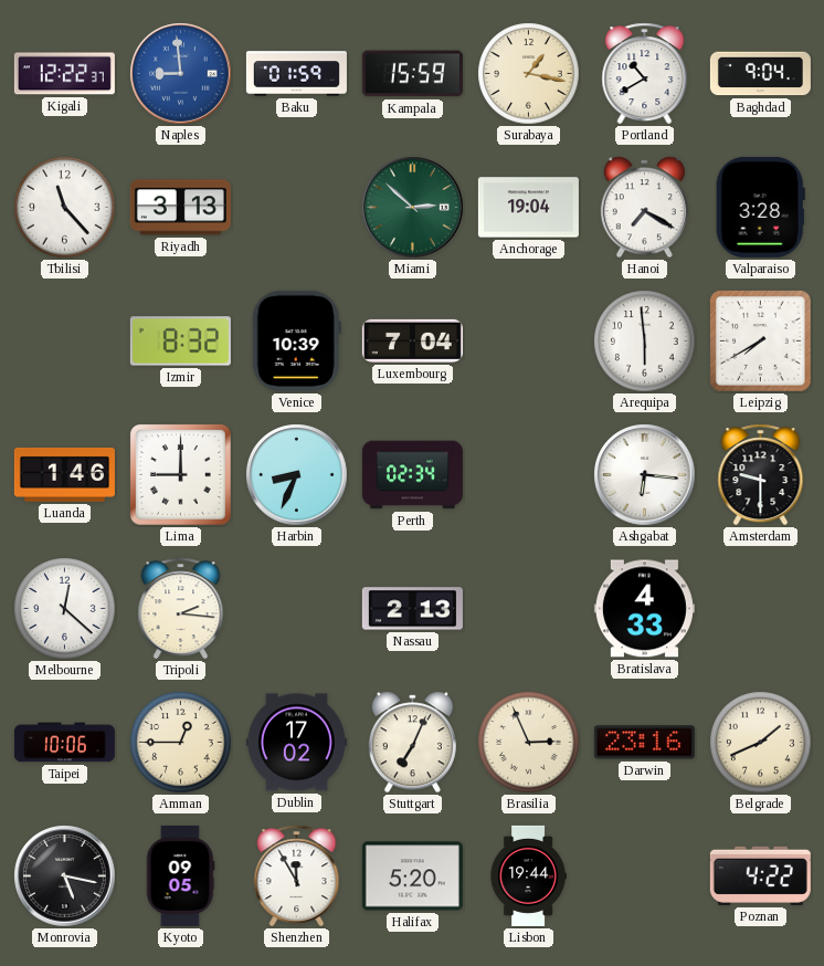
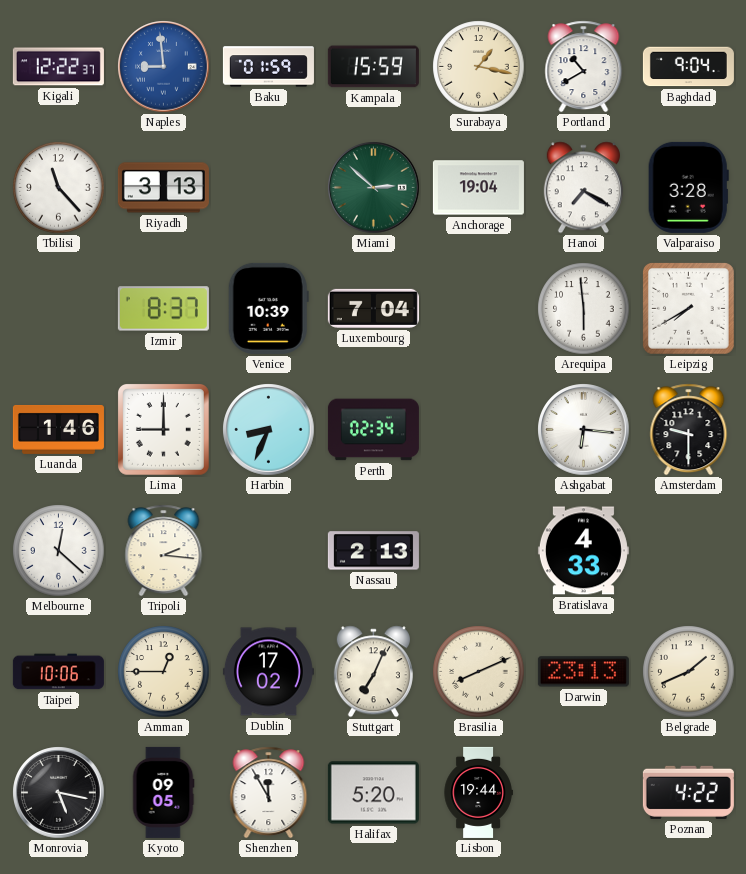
Izmir: 8:32 -> 8:37
Brasilia: 2:56 -> 8:11
Darwin: 23:16 -> 23:13
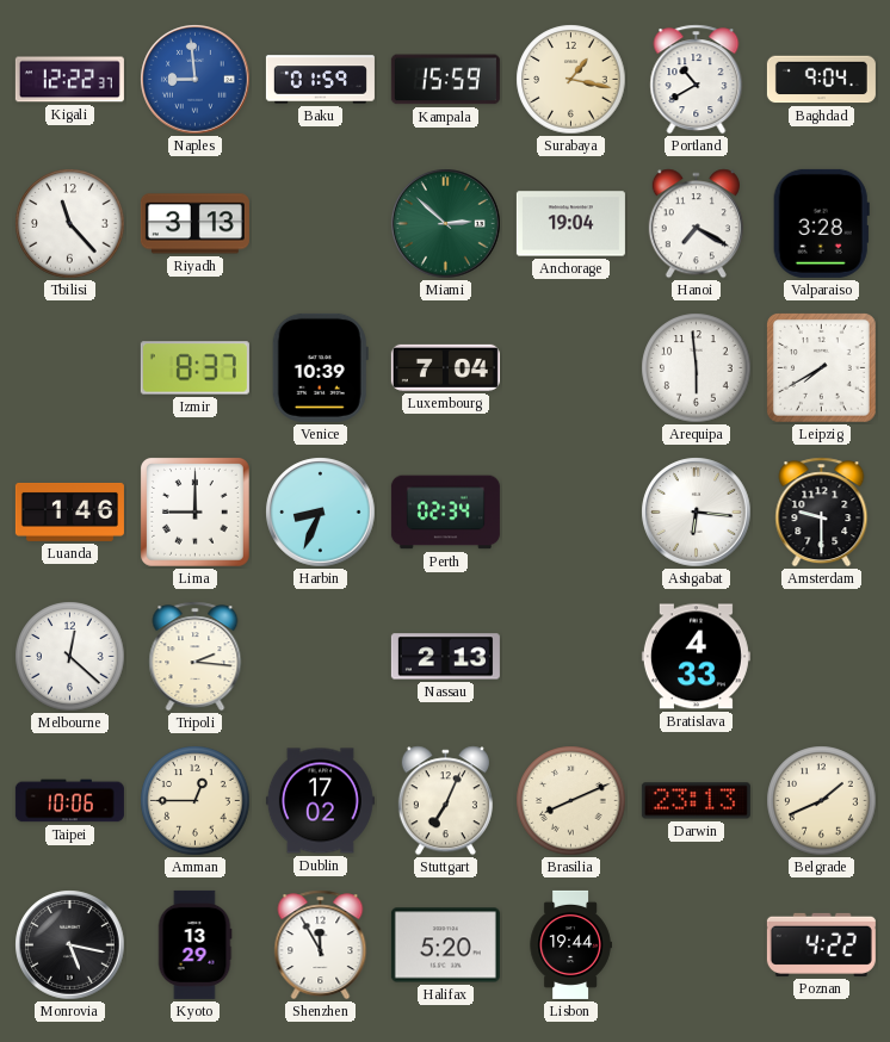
Kyoto: 09:05 -> 13:29
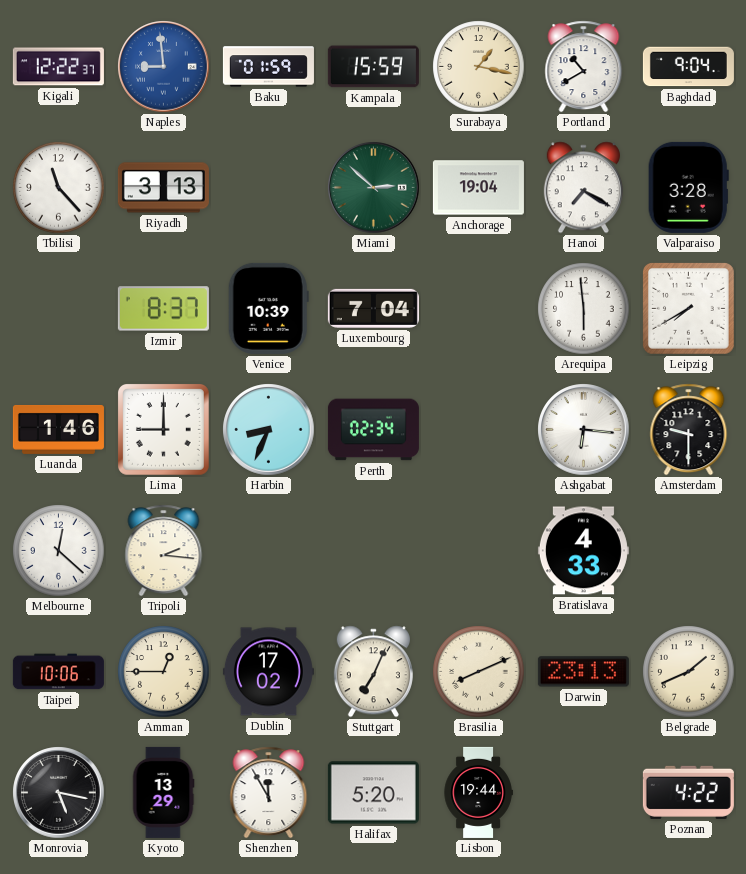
Nassau: 2:13 -> none
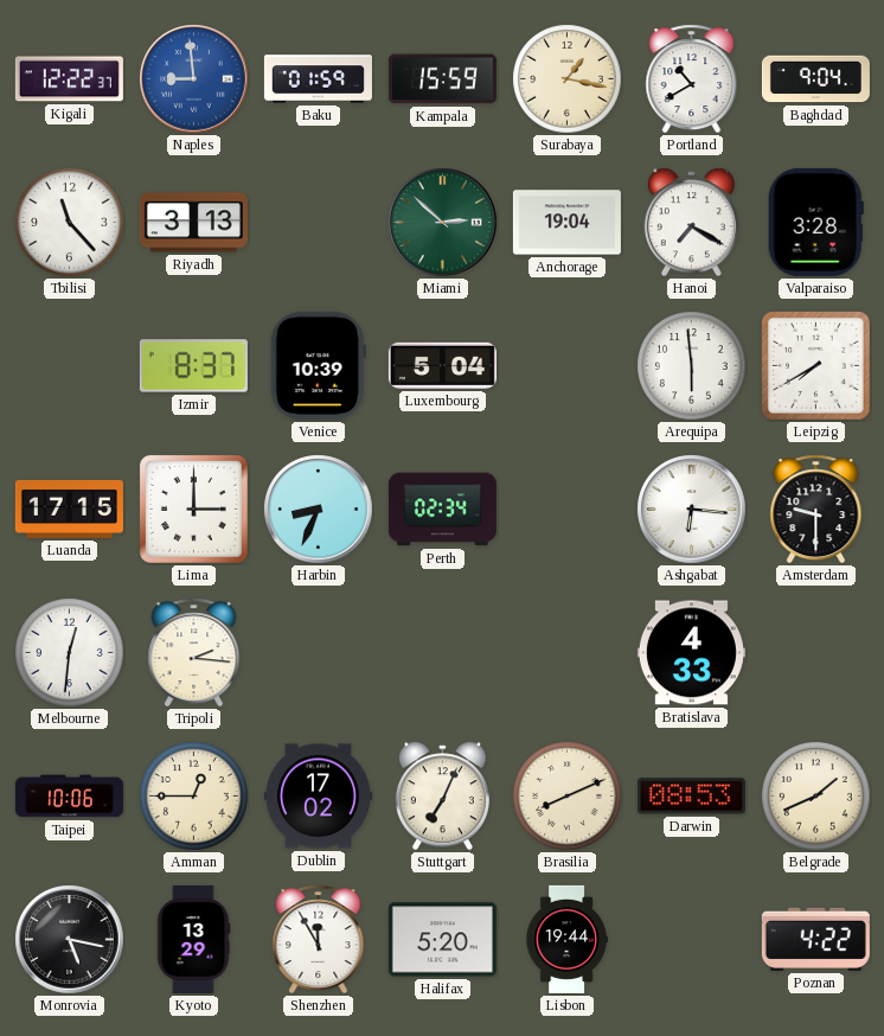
Luxembourg: 7:04 -> 5:04
Luanda: 1:46 -> 17:15
Lima: 9:00 -> 3:00
Melbourne: 12:22 -> 12:31
Darwin: 23:13 -> 08:53
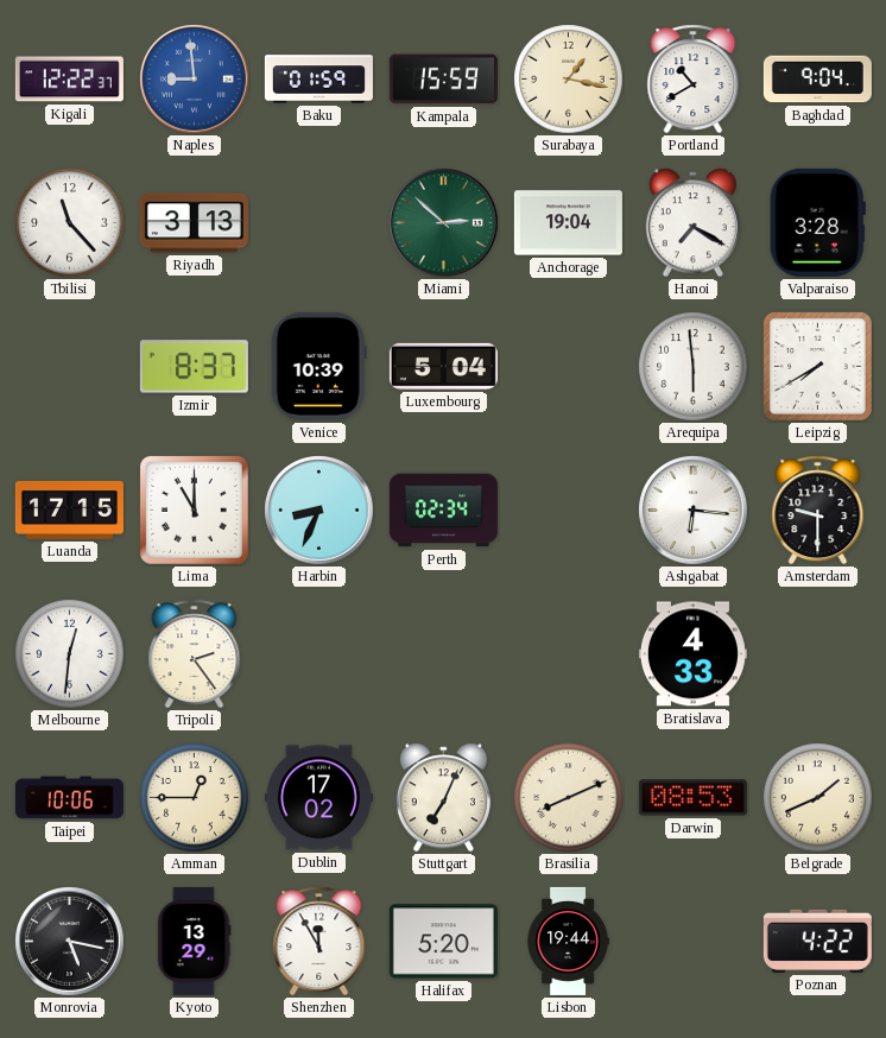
Lima: 3:00 -> 11:00
Tripoli: 2:16 -> 2:24
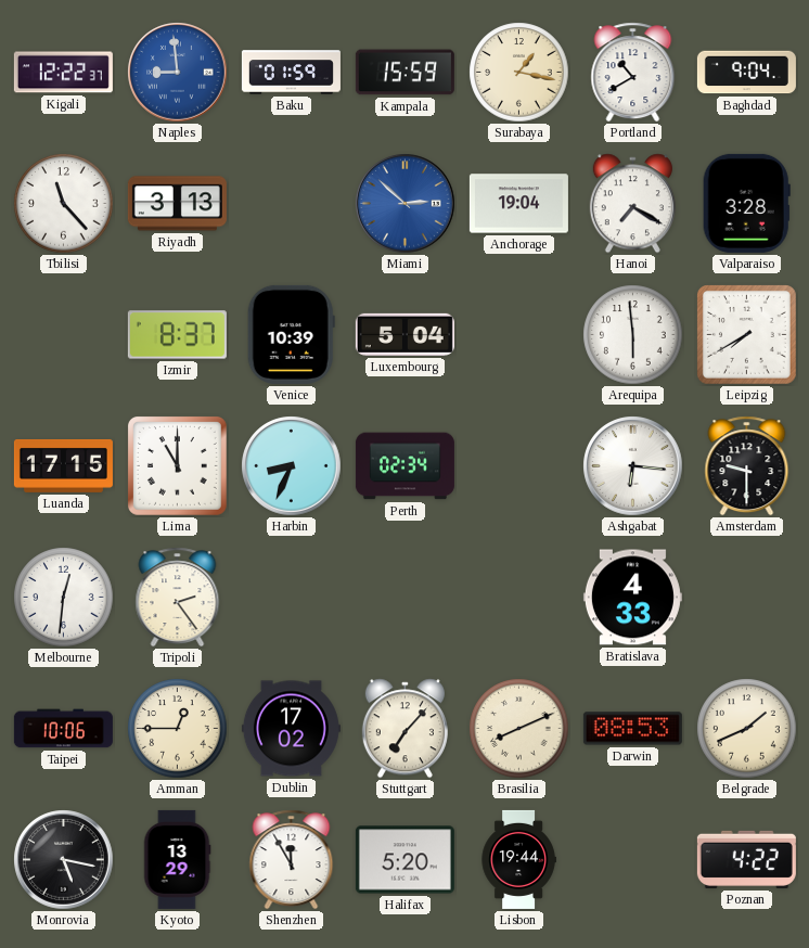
Miami dial: green -> blue
Stuttgart: 7:04 -> 7:07
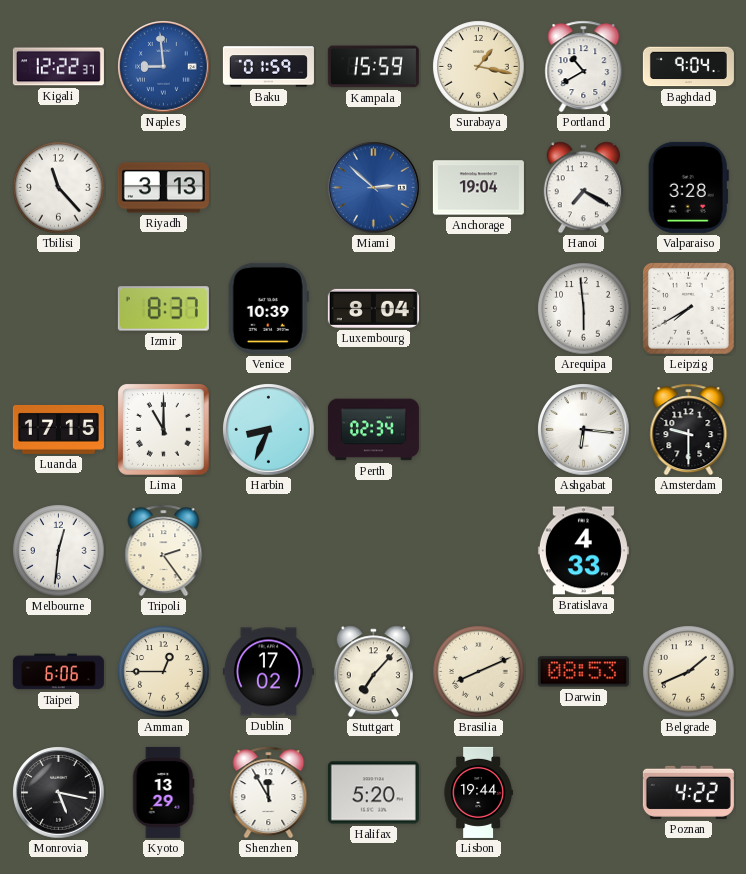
Luxembourg: 5:04 -> 8:04
Taipei: 10:06 -> 6:06
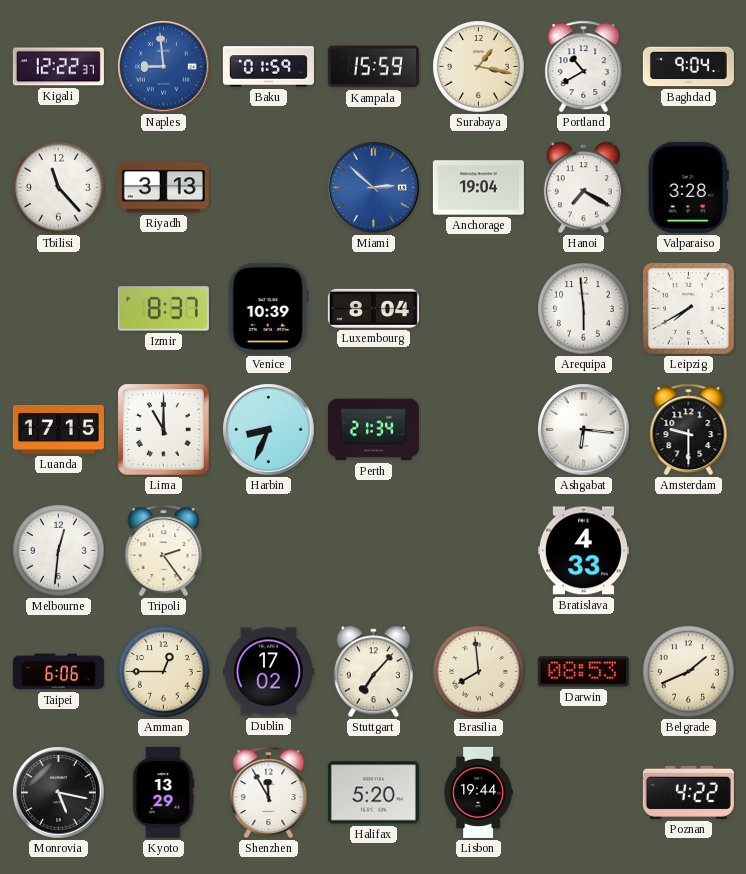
Perth: 02:34 -> 21:34
Brasilia: 8:11 -> 7:59
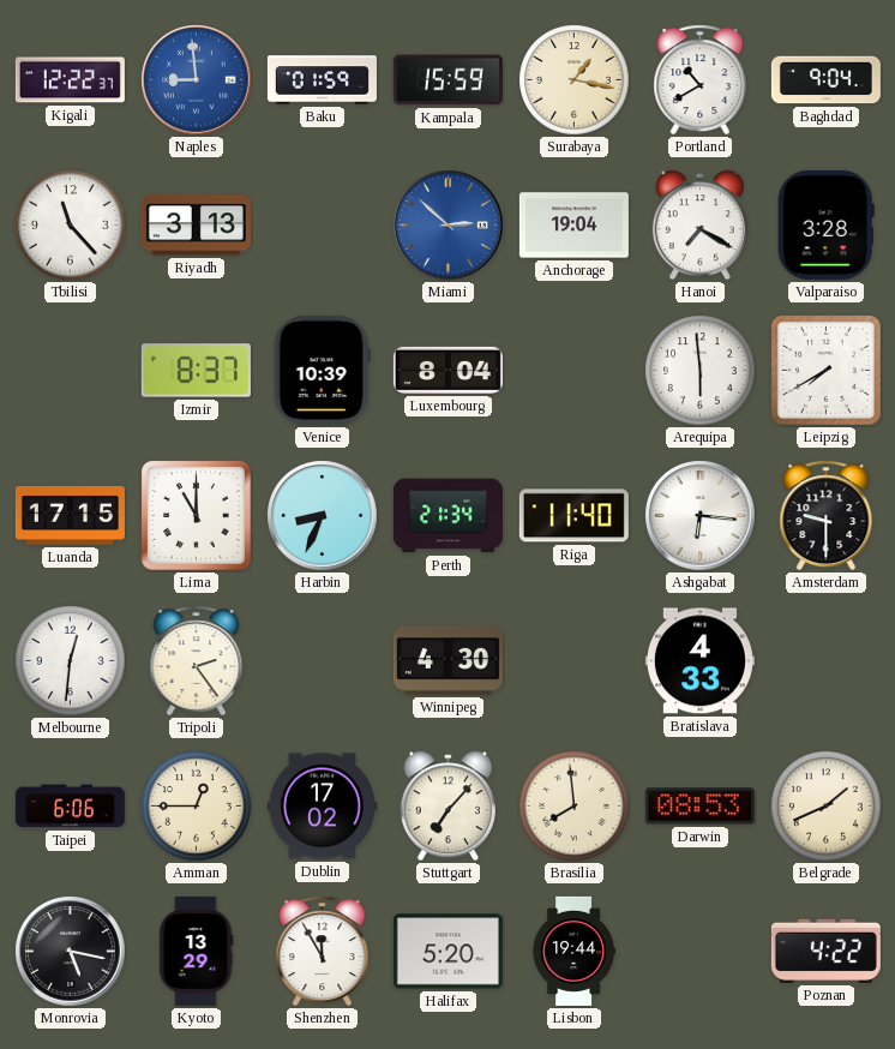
Riga: none -> 11:40
Winnipeg: none -> 4:30
